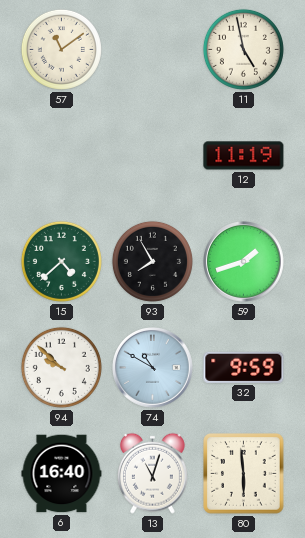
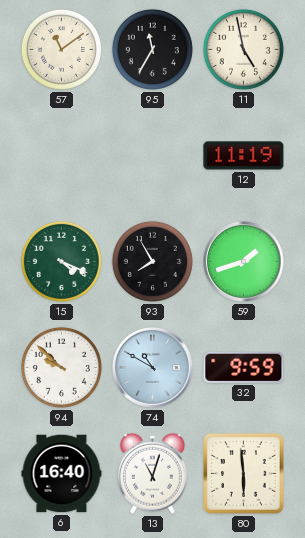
95: none -> 11:35
15: 4:38 -> 4:19
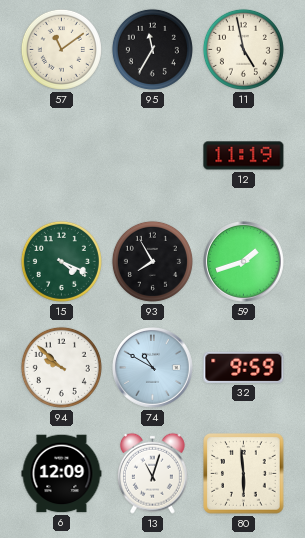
6: 16:40 -> 12:09
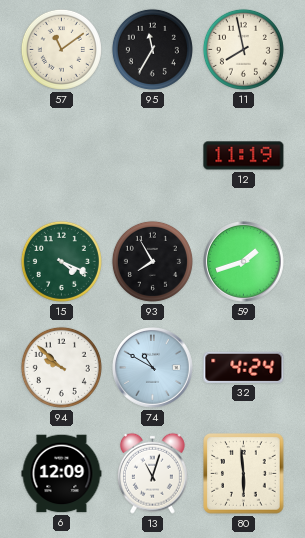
11: 4:58 -> 7:58
32: 9:59 -> 4:24
